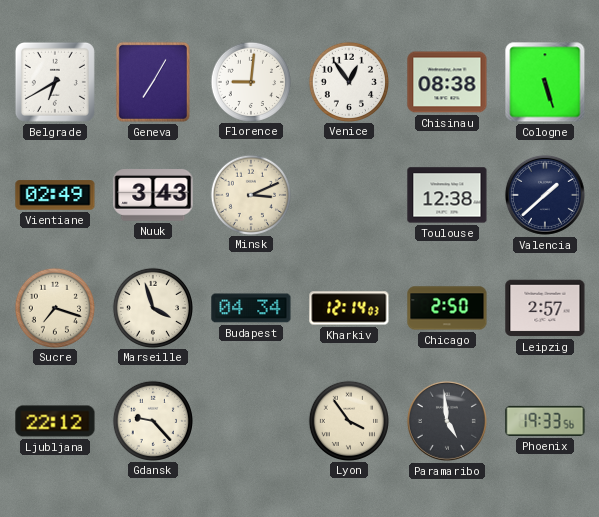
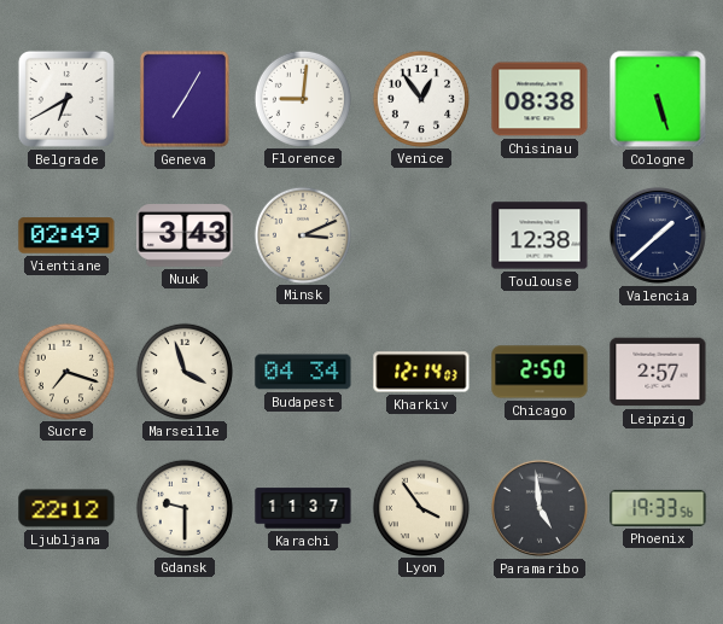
Gdansk: 9:23 -> 9:30
Karachi: none -> 11:37
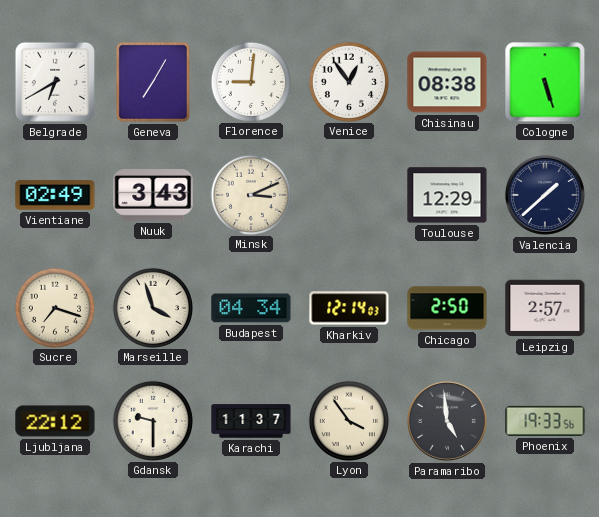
Toulouse: 12:38 -> 12:29
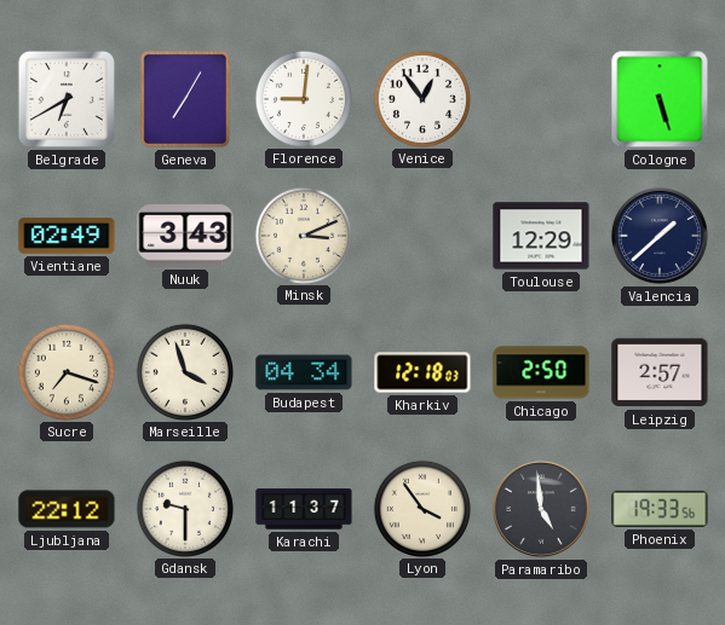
Chisinau: 08:38 -> none
Kharkiv: 12:14 -> 12:18
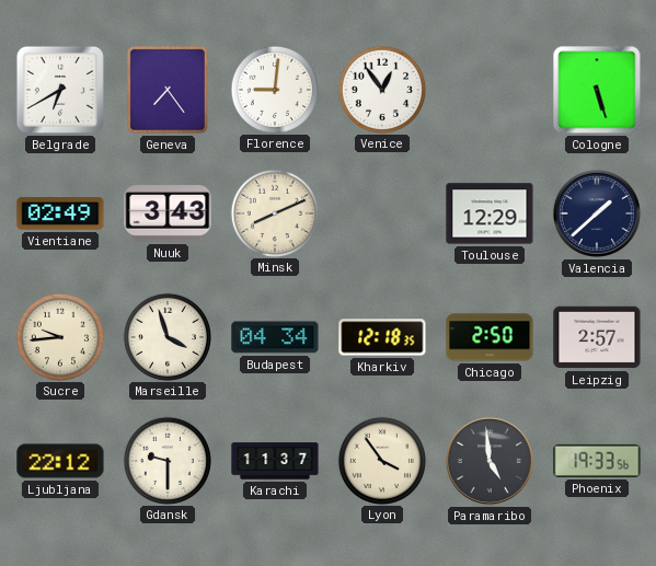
Geneva: 7:05 -> 7:24
Minsk: 3:11 -> 8:11
Sucre: 7:18 -> 9:44
Kharkiv: 12:18:03 -> 12:18:35
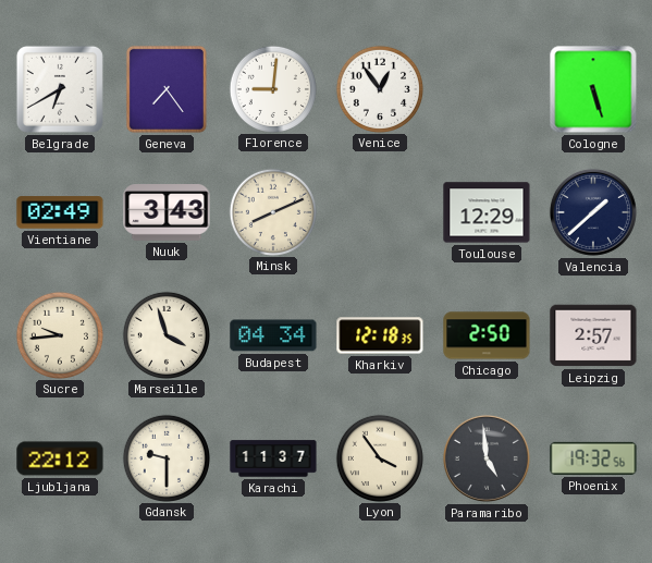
Phoenix: 19:33 -> 19:32
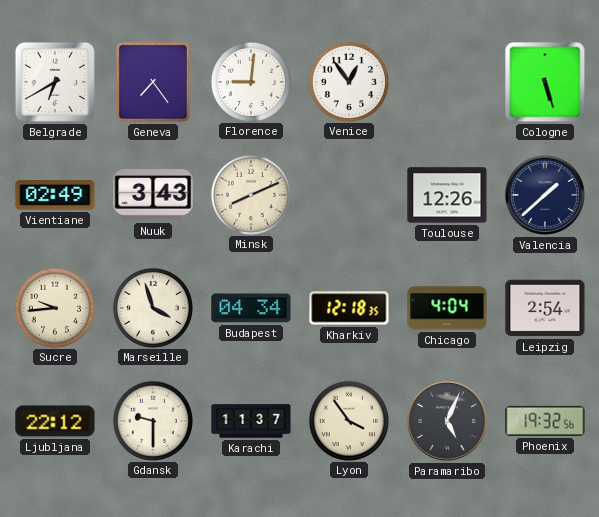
Toulouse: 12:29 -> 12:26
Chicago: 2:50 -> 4:04
Leipzig: 2:57 -> 2:54
Paramaribo: 4:59 -> 5:04
